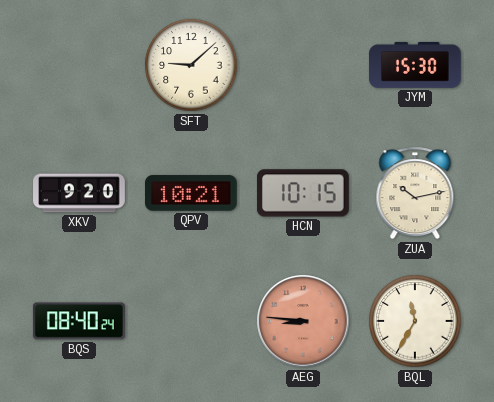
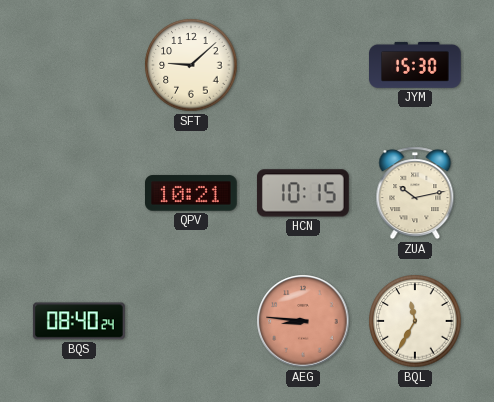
XKV: 9:20 -> none
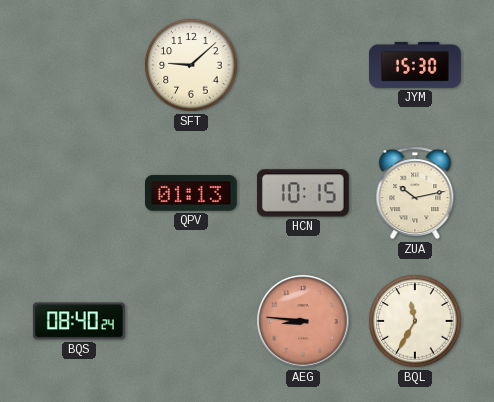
QPV: 10:21 -> 01:13
